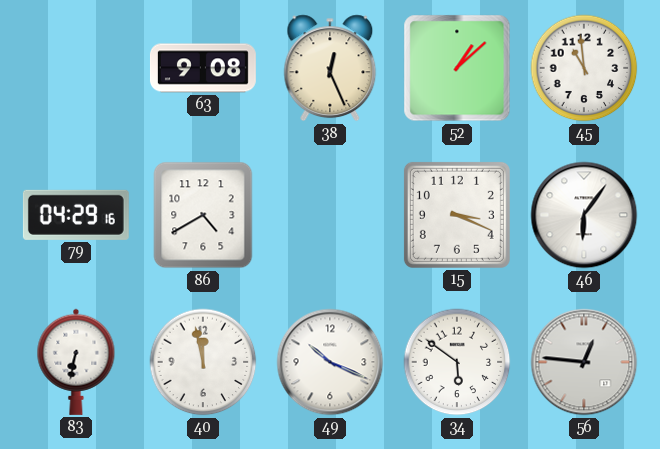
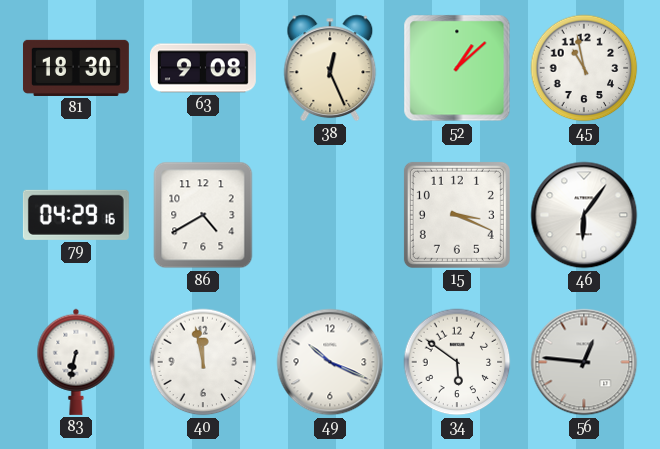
81: none -> 18:30
45: 10:59 -> 10:58
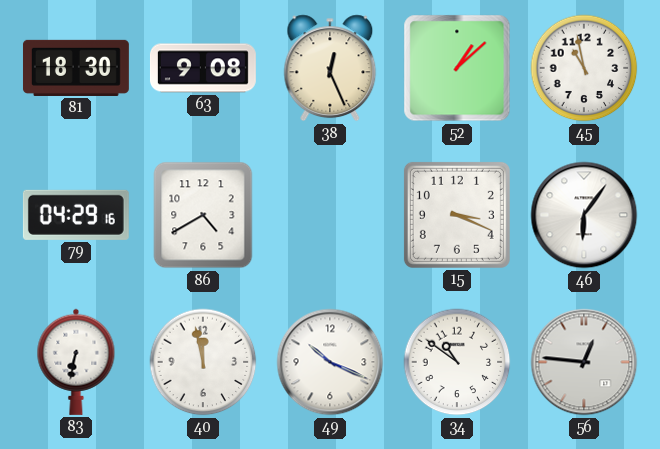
34: 5:51 -> 10:51
